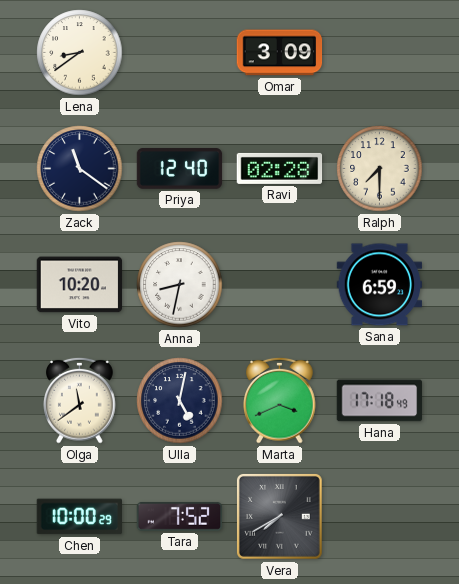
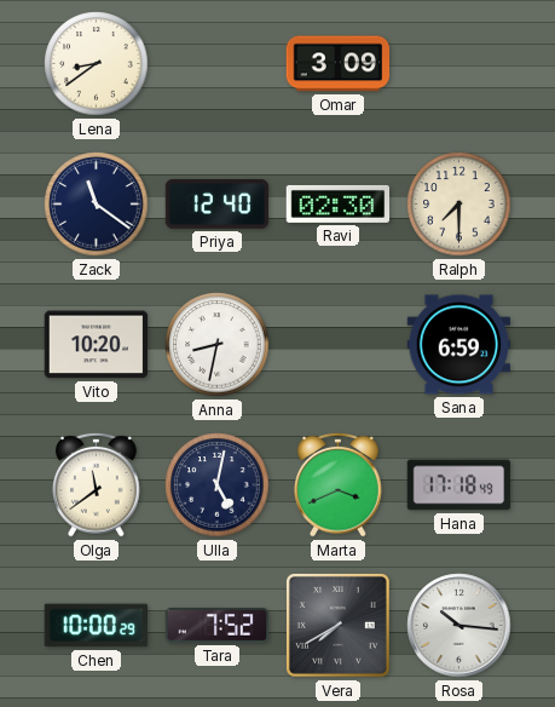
Ravi: 02:28 -> 02:30
Rosa: none -> 10:16
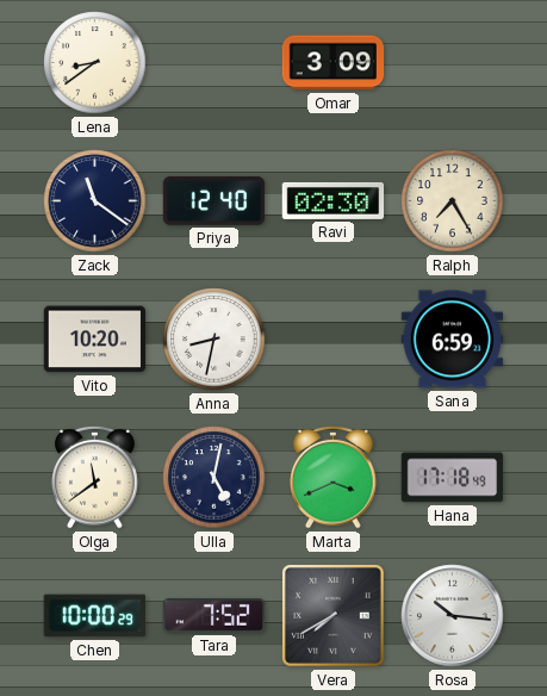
Ralph: 7:30 -> 7:25
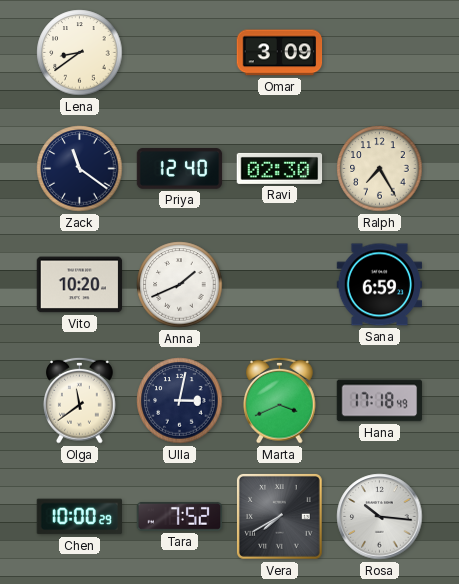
Anna: 8:32 -> 1:41
Ulla: 5:02 -> 3:02
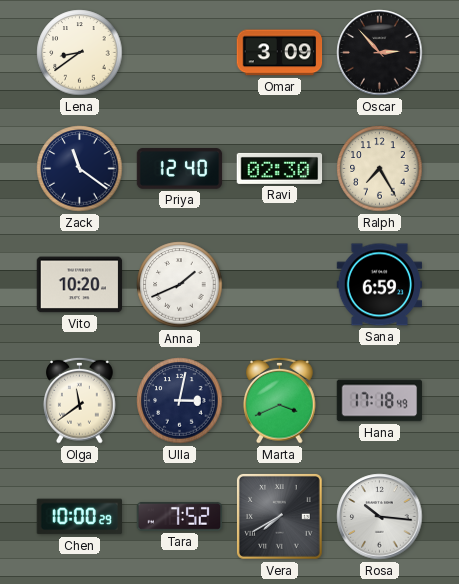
Oscar: none -> 2:53
